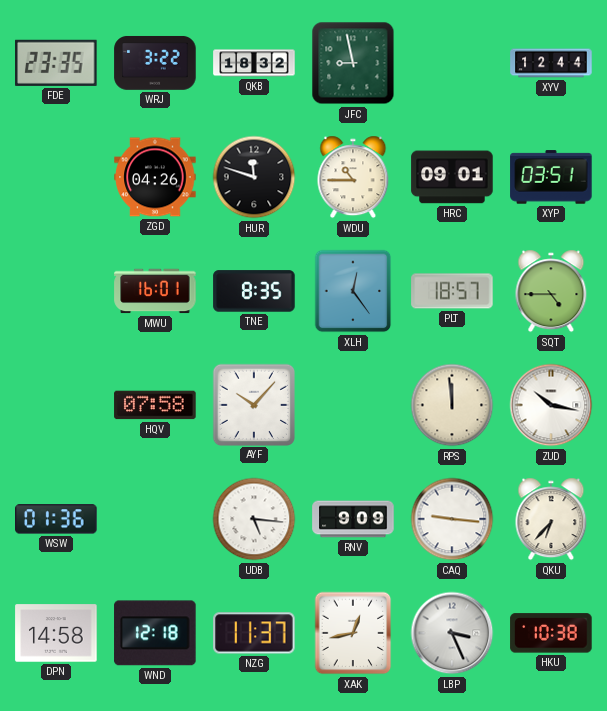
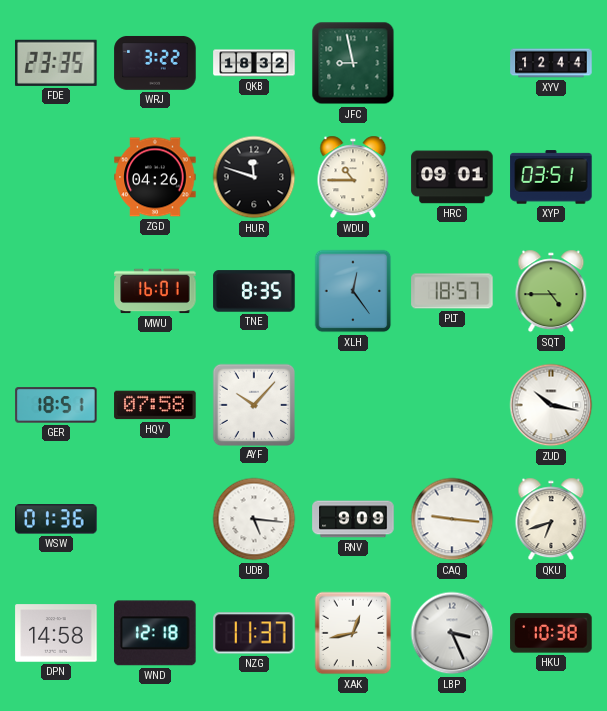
GER: none -> 18:51
RPS: 11:59 -> none
QKU: 6:37 -> 6:42
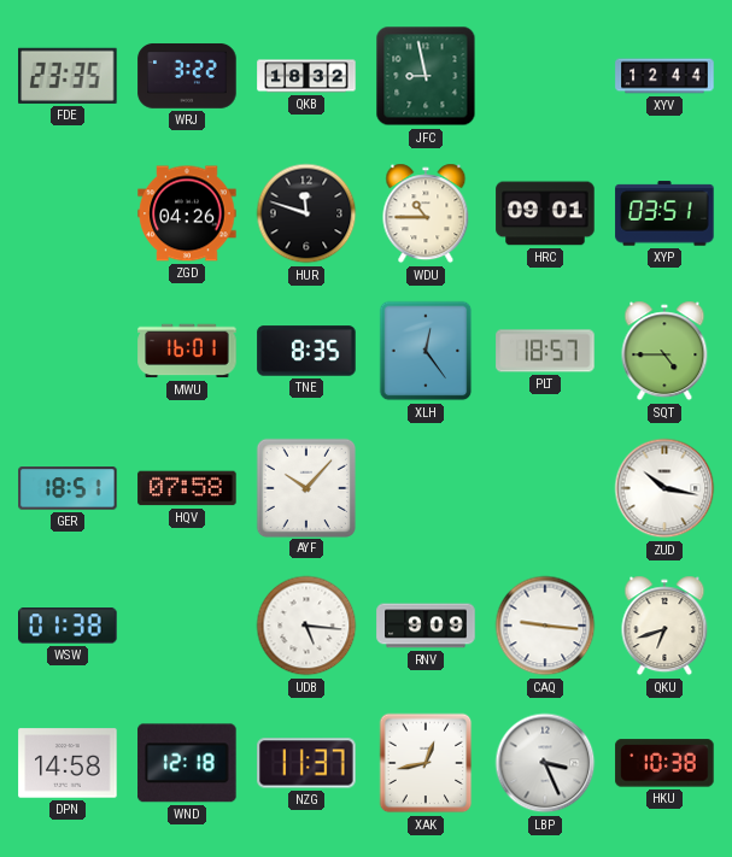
WSW: 01:36 -> 01:38
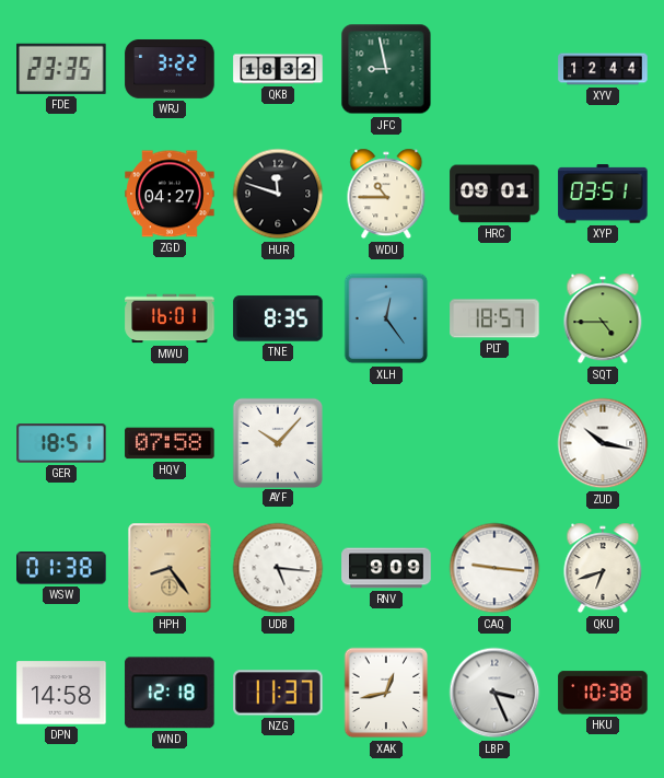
ZGD: 04:26 -> 04:27
HPH: none -> 8:24
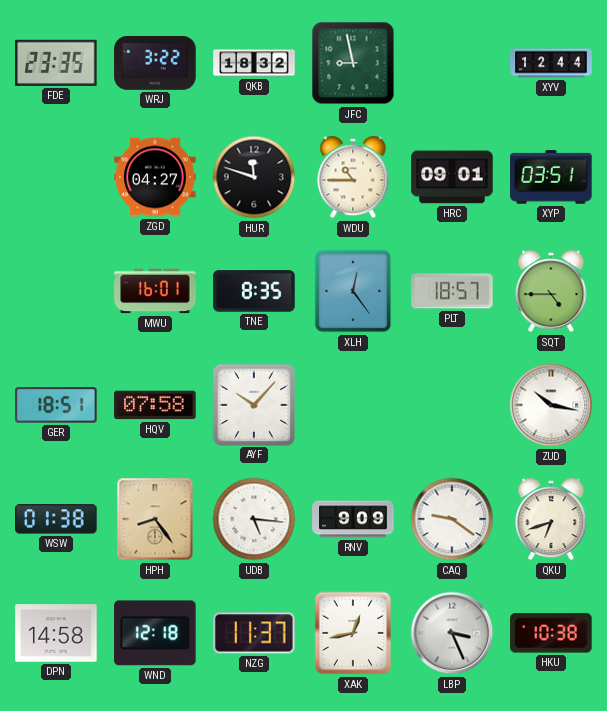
CAQ: 9:16 -> 9:21
